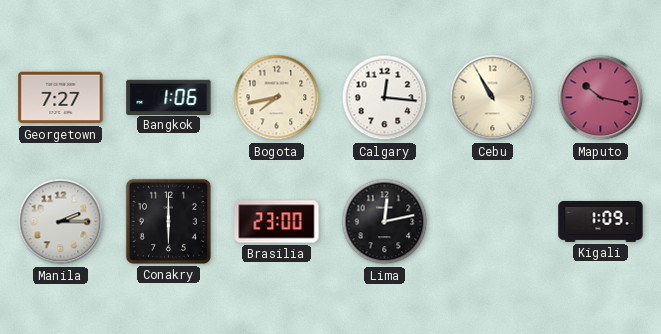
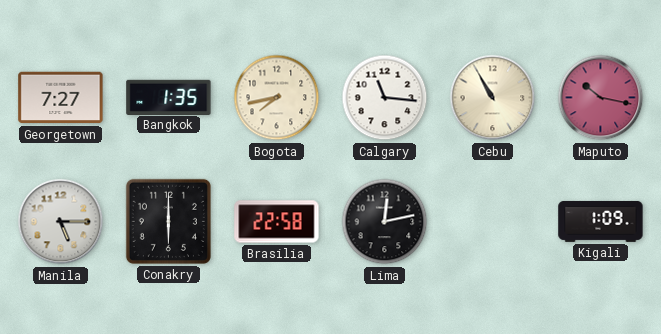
Bangkok: 1:06 -> 1:35
Calgary: 12:16 -> 11:16
Manila: 2:15 -> 5:15
Brasilia: 23:00 -> 22:58
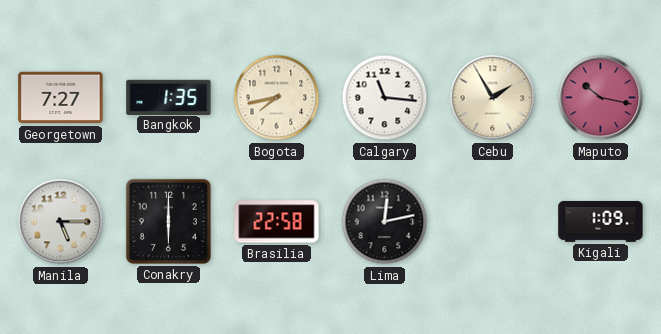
Cebu: 10:55 -> 1:55
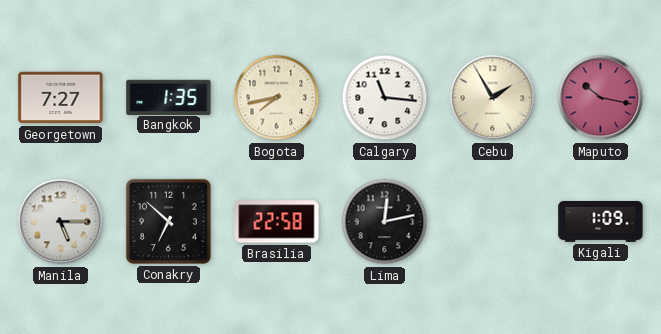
Conakry: 6:00 -> 6:52
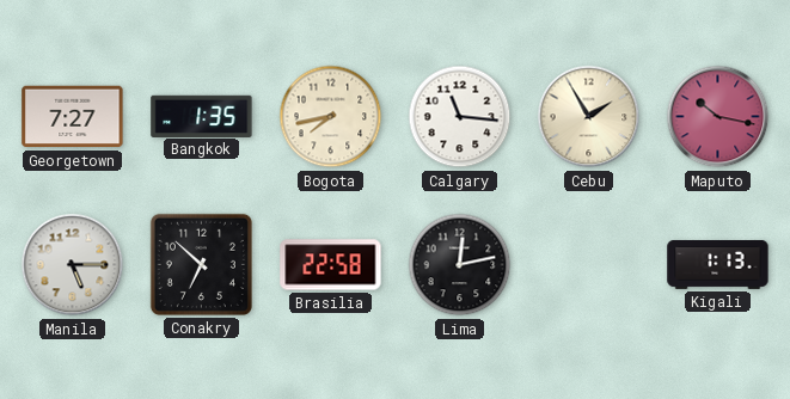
Kigali: 1:09 -> 1:13
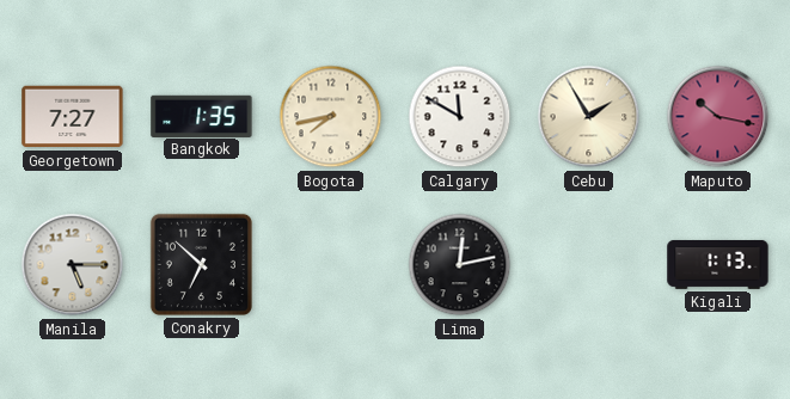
Calgary: 11:16 -> 11:50
Brasilia: 22:58 -> none
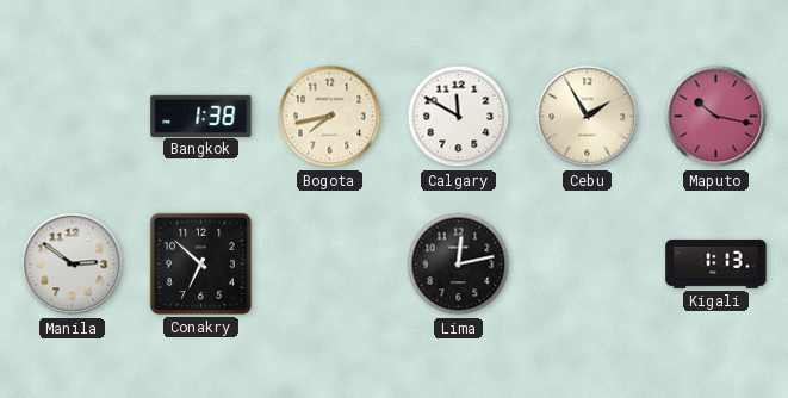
Georgetown: 7:27 -> none
Bangkok: 1:35 -> 1:38
Manila: 5:15 -> 2:51
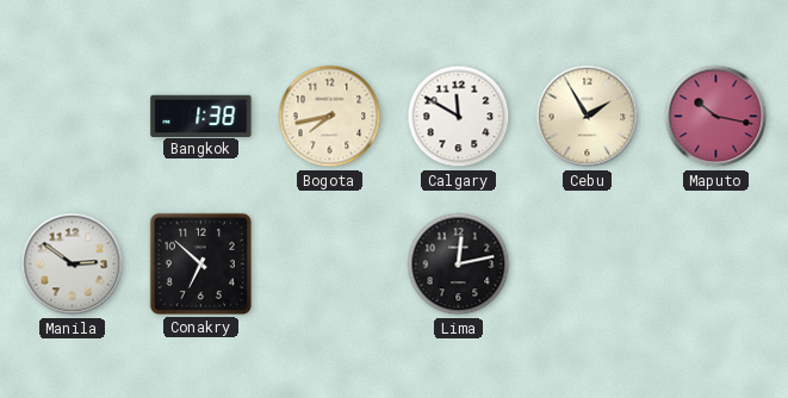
Kigali: 1:13 -> none
